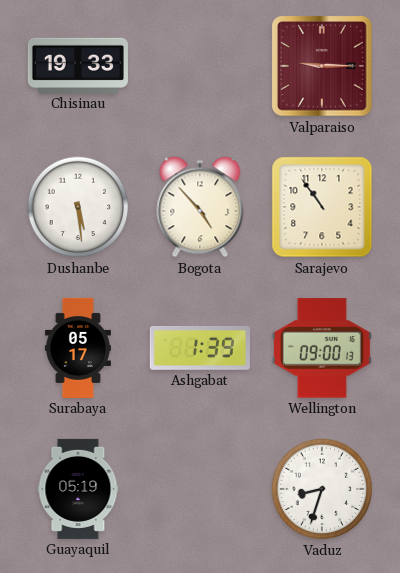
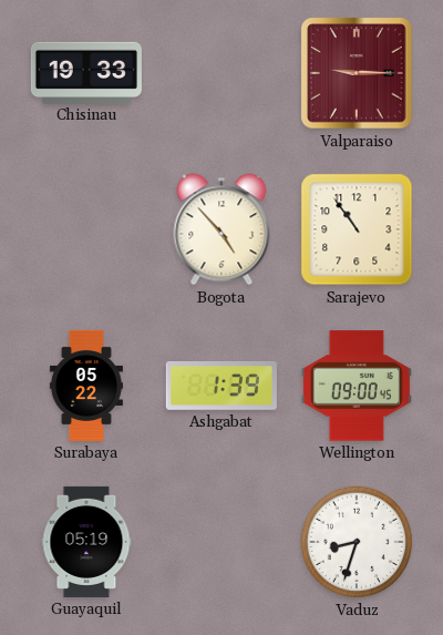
Dushanbe: 5:29 -> none
Surabaya: 05:17 -> 05:22
Wellington: 09:00:13 -> 09:00:45
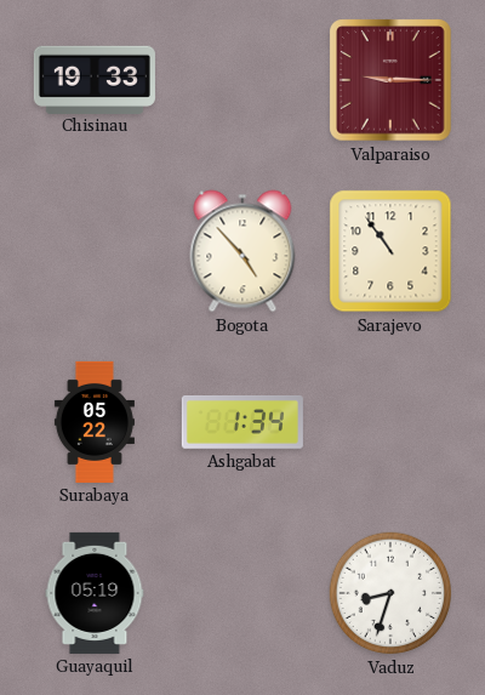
Ashgabat: 1:39 -> 1:34
Wellington: 09:00 -> none
